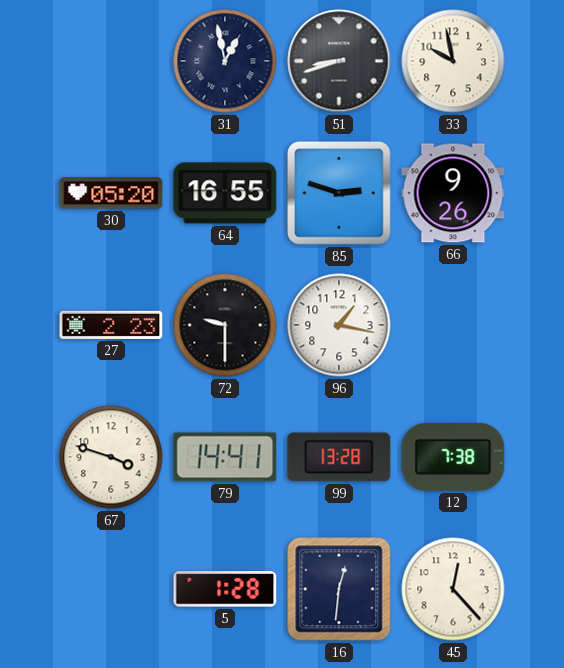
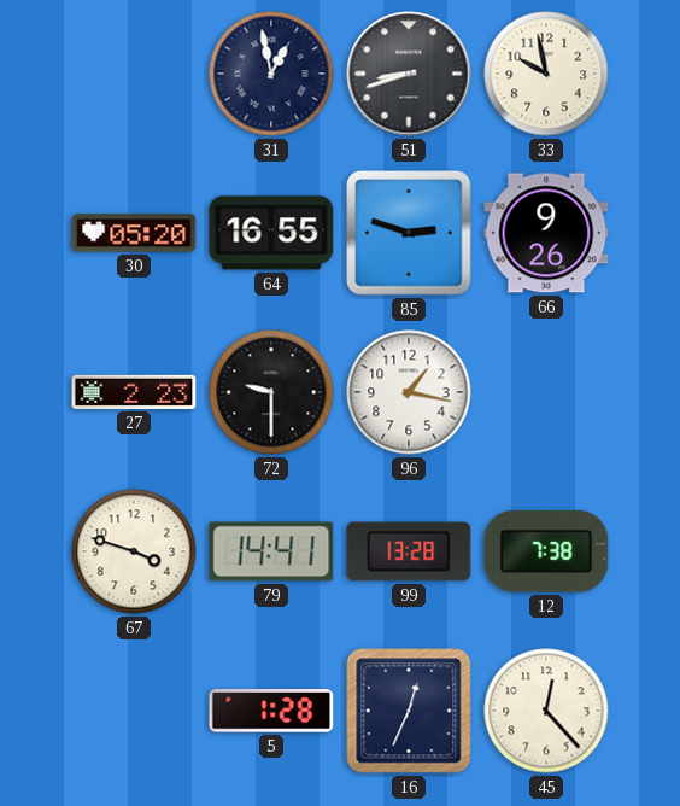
16: 12:31 -> 12:34
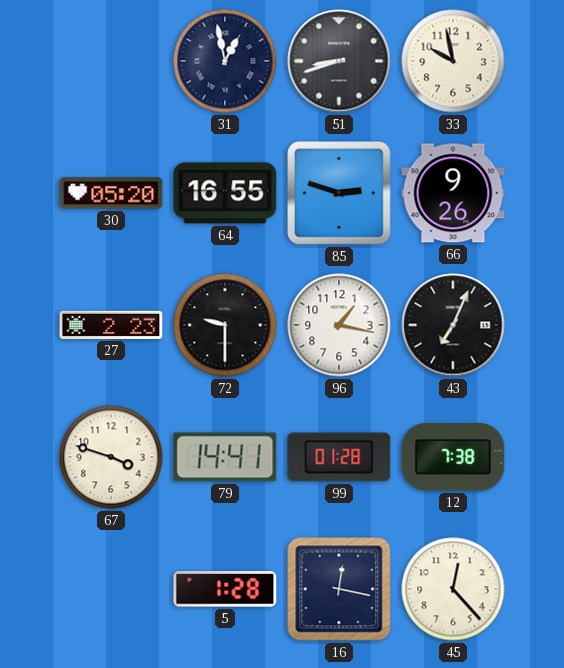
43: none -> 7:04
99: 13:28 -> 01:28
16: 12:34 -> 12:17
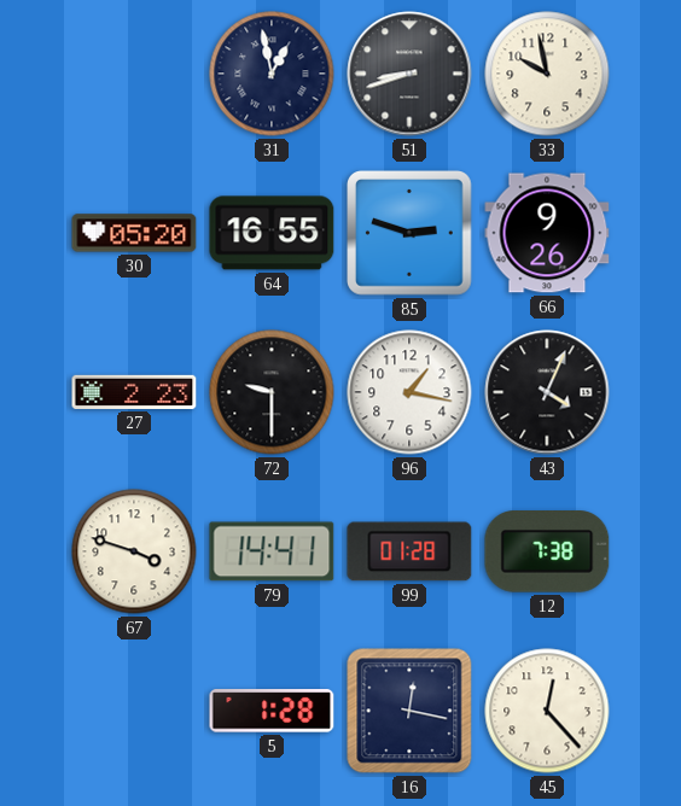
43: 7:04 -> 4:04
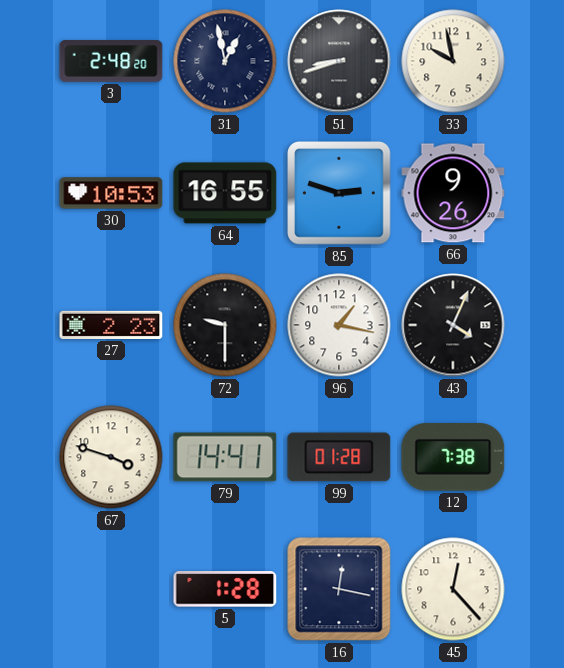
3: none -> 2:48
30: 05:20 -> 10:53
